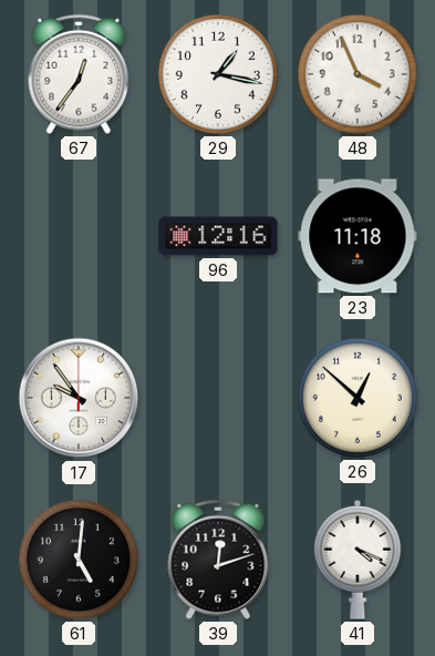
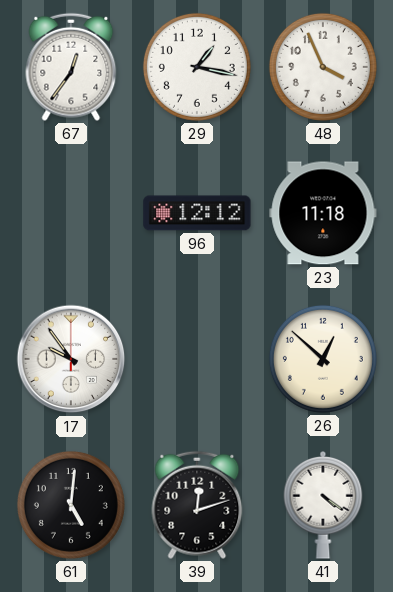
96: 12:16 -> 12:12
41: 4:19 -> 4:21
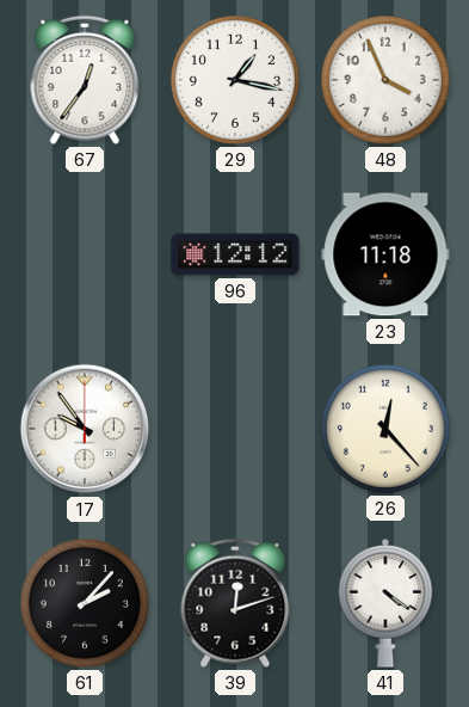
26: 12:52 -> 12:23
61: 5:01 -> 2:07
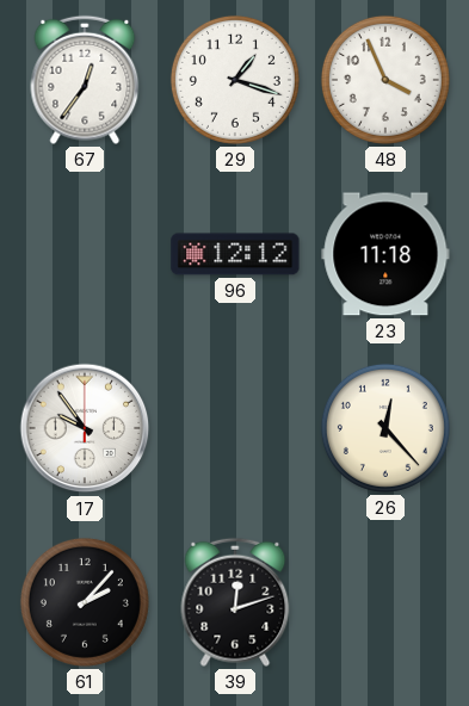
29: 1:17 -> 1:18
41: 4:21 -> none
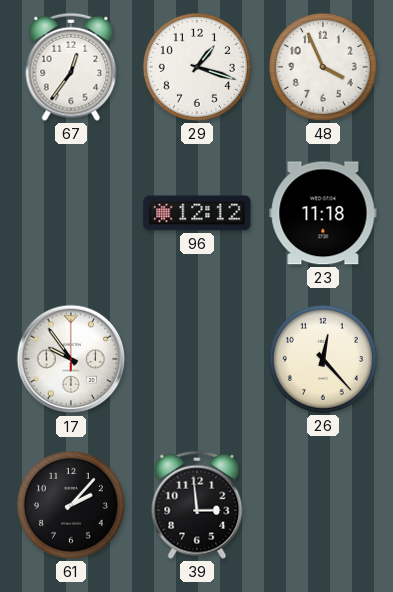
39: 12:12 -> 2:59
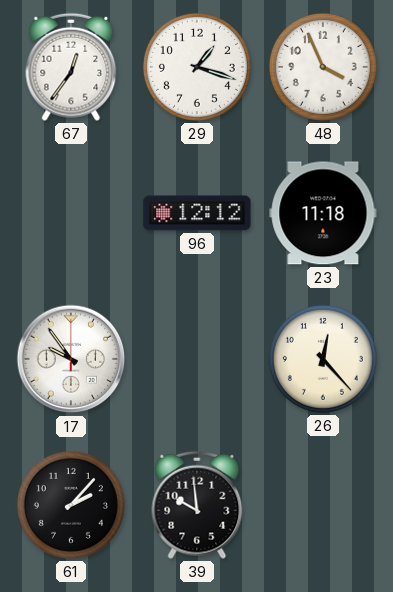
39: 2:59 -> 9:59
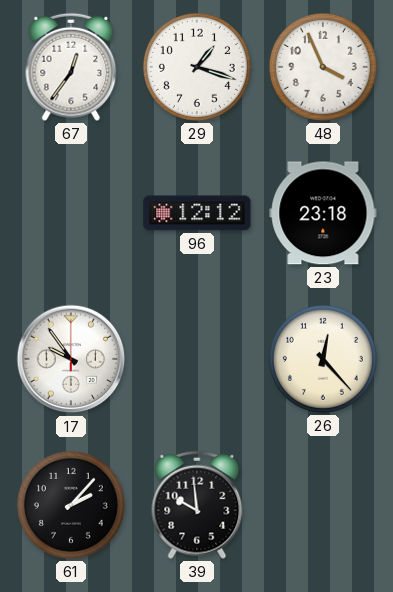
23: 11:18 -> 23:18
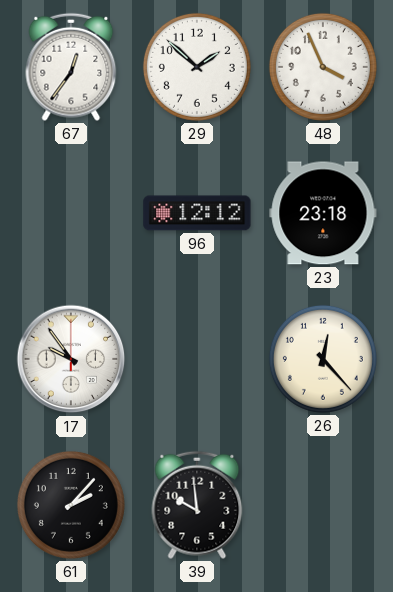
29: 1:18 -> 1:52
